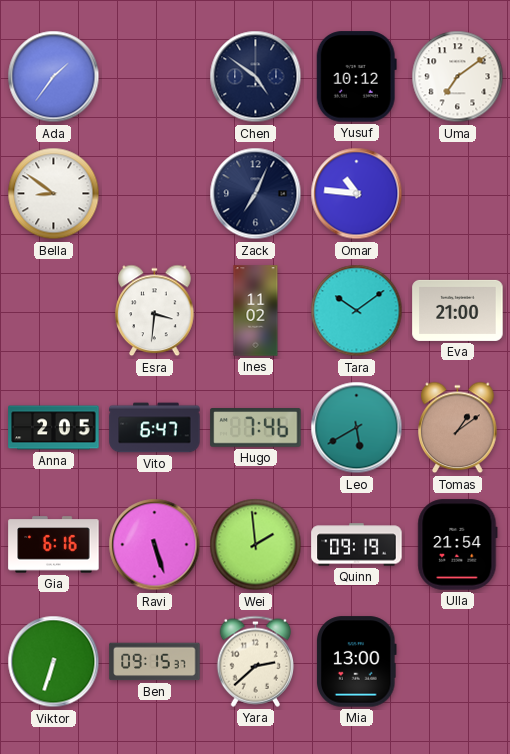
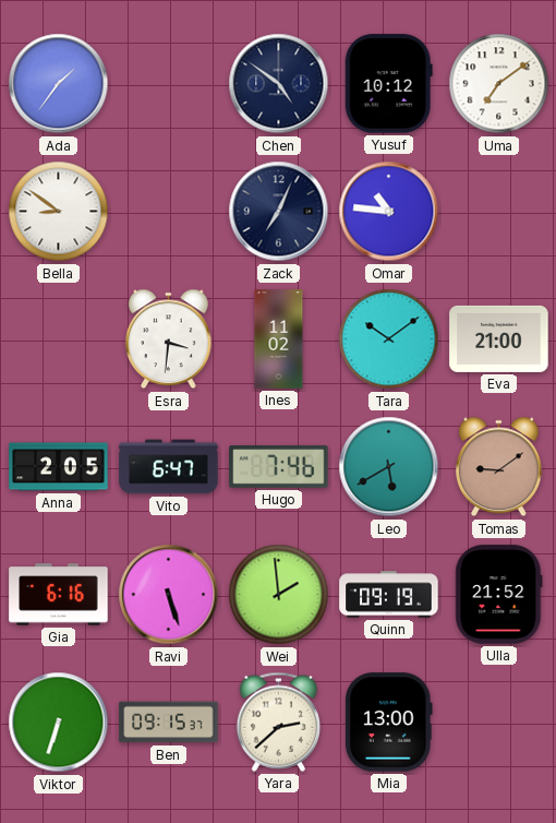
Tomas: 1:09 -> 9:09
Ulla: 21:54 -> 21:52
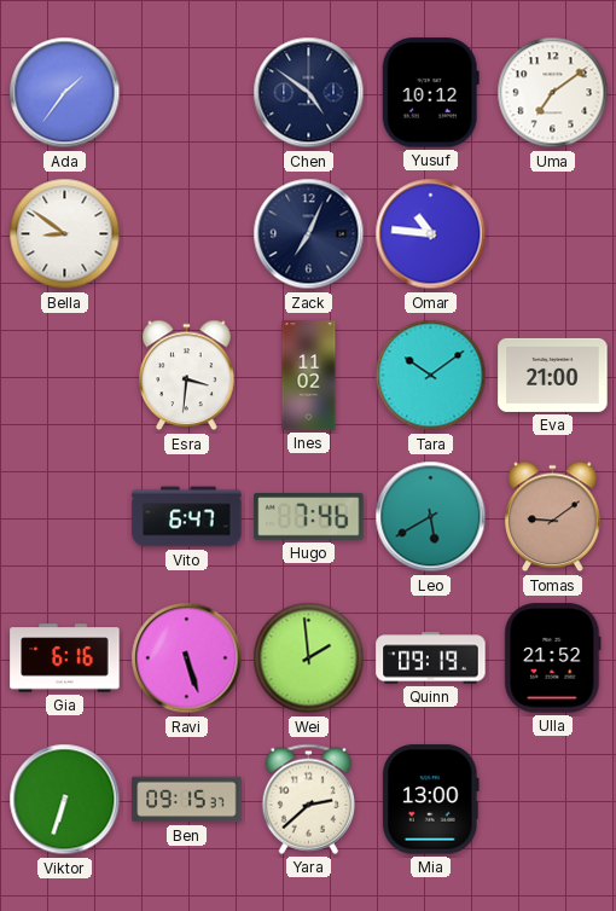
Anna: 2:05 -> none
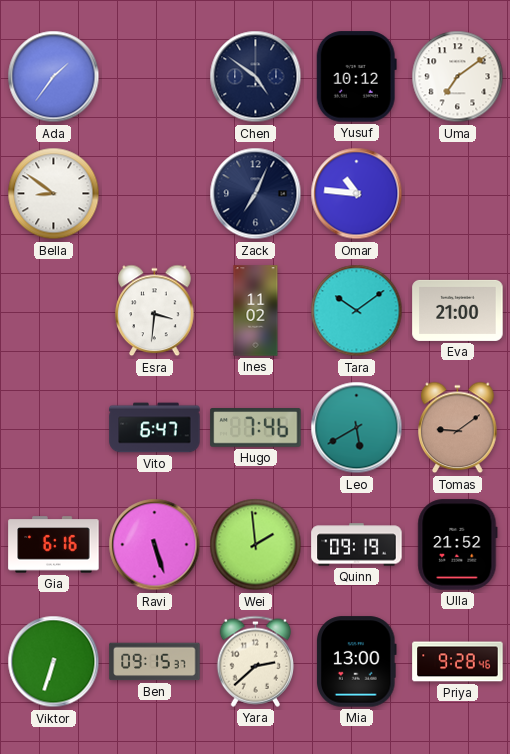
Priya: none -> 9:28
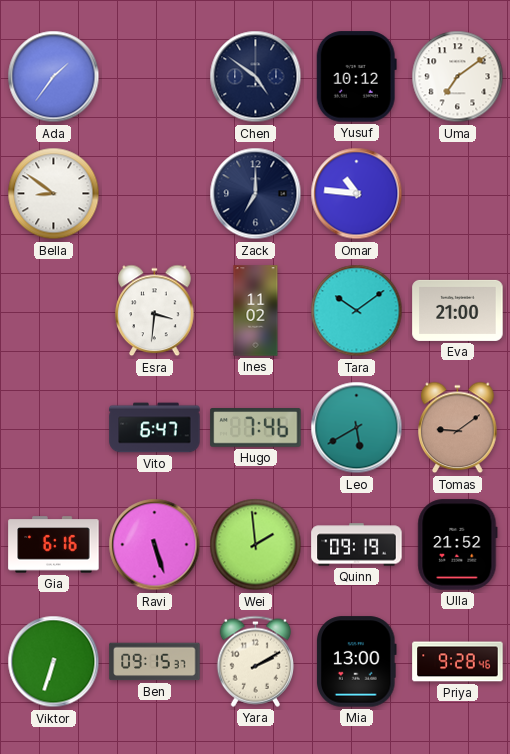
Zack: 7:04 -> 7:00
Yara: 2:38 -> 2:10
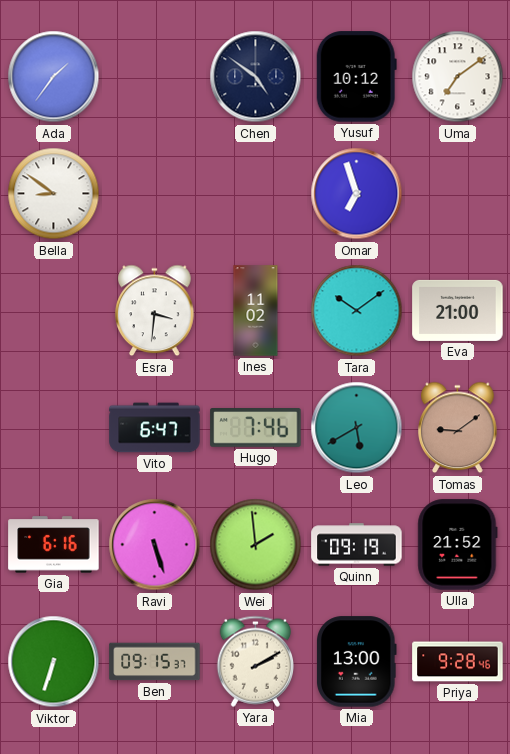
Zack: 7:00 -> none
Omar: 10:46 -> 6:57
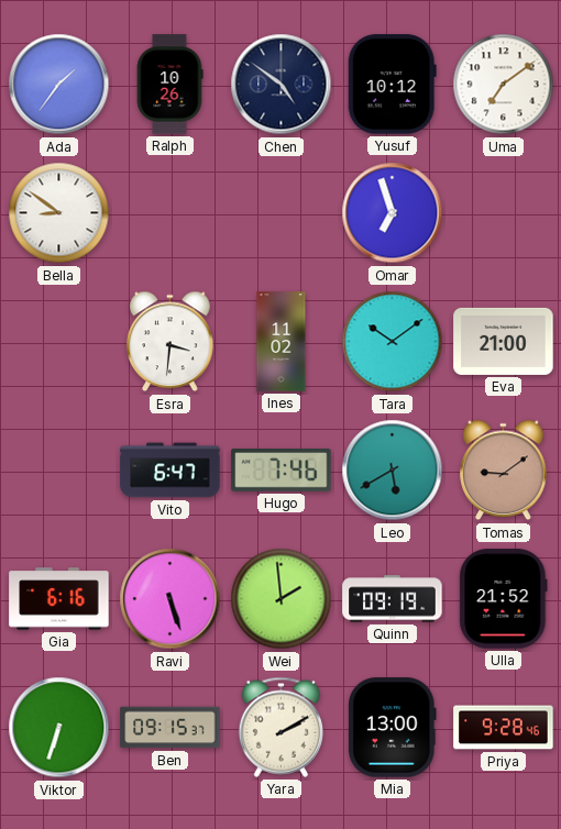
Ralph: none -> 10:26
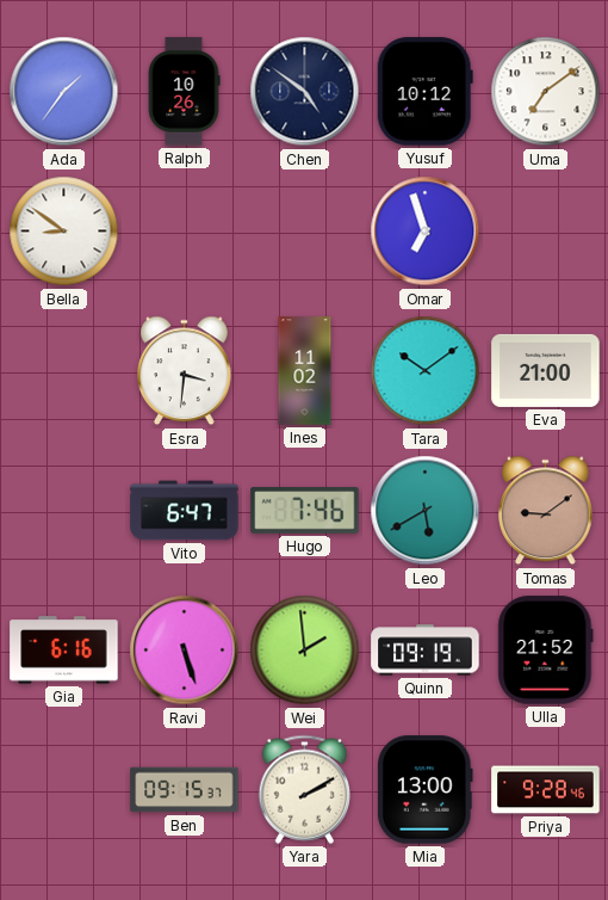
Viktor: 6:33 -> none
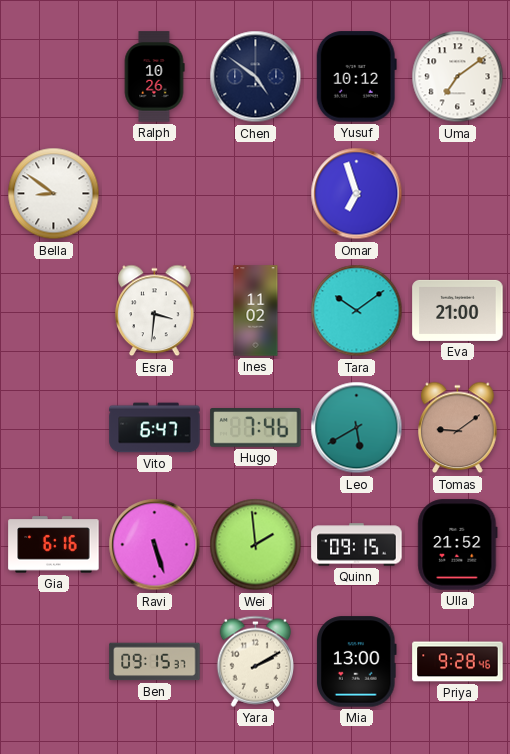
Ada: 1:36 -> none
Quinn: 09:19 -> 09:15
